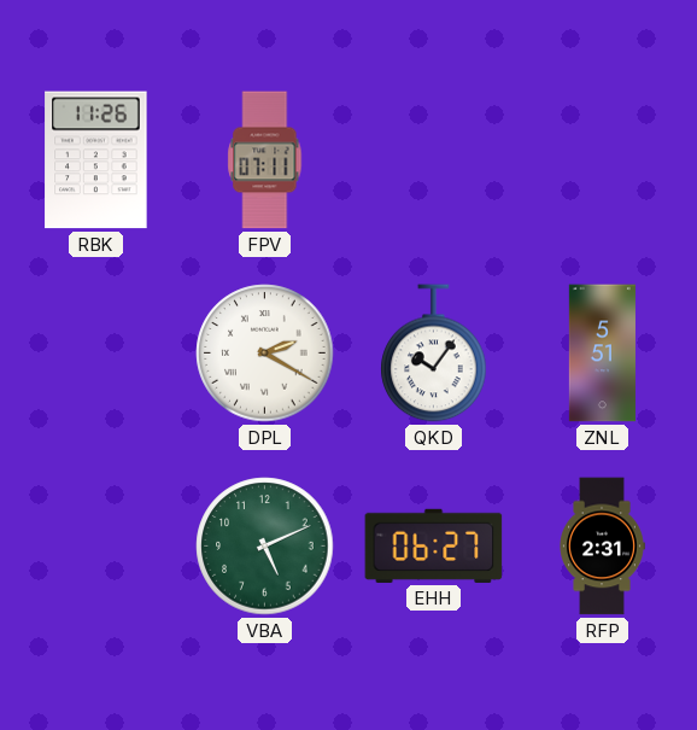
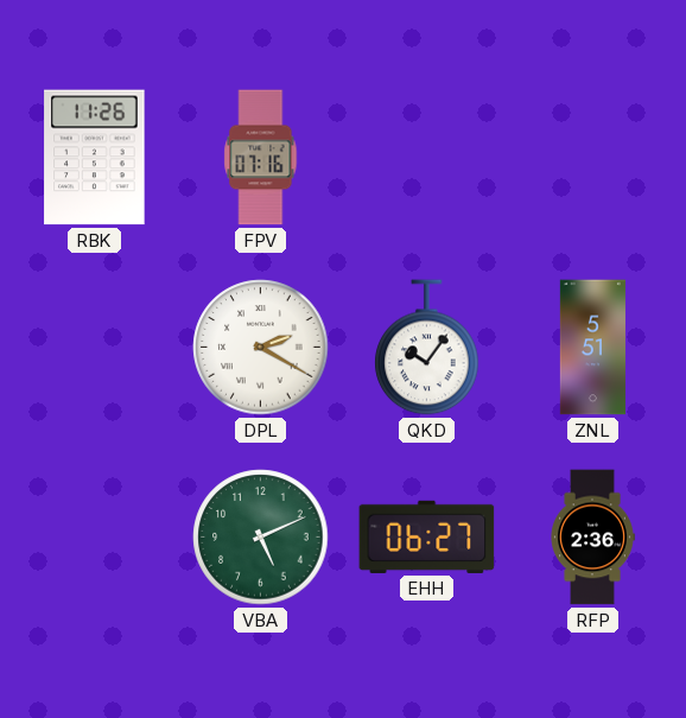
FPV: 07:11 -> 07:16
RFP: 2:31 -> 2:36
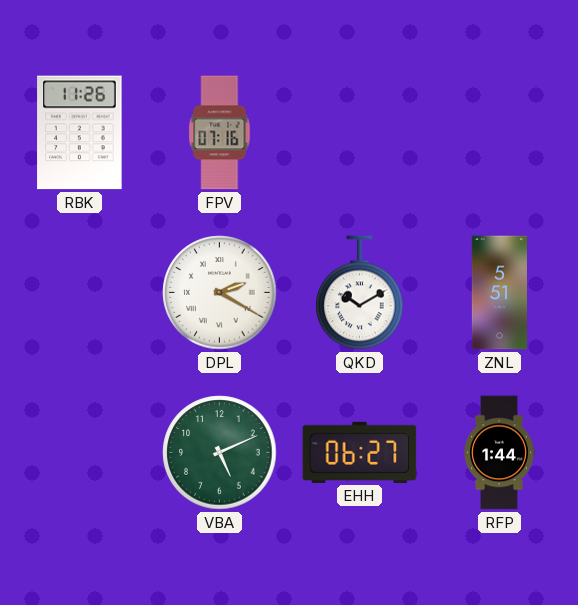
QKD: 10:06 -> 10:10
RFP: 2:36 -> 1:44
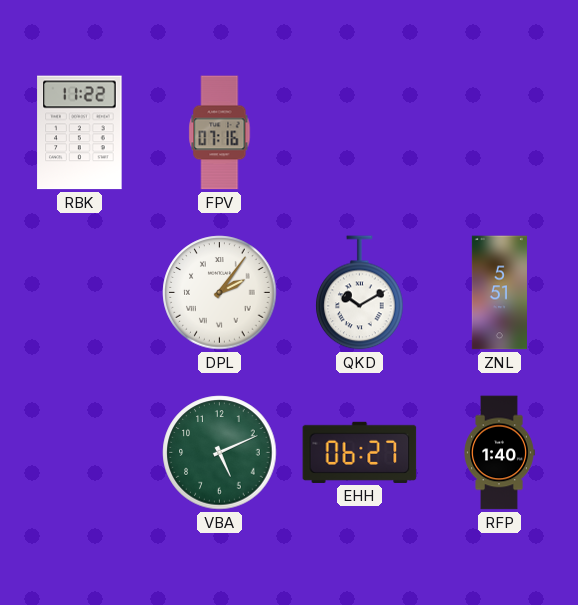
RBK: 11:26 -> 11:22
DPL: 2:20 -> 2:06
RFP: 1:44 -> 1:40
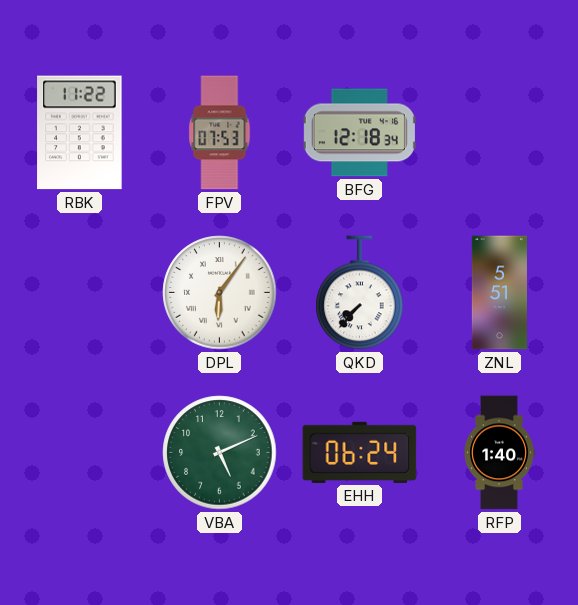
FPV: 07:16 -> 07:53
BFG: none -> 12:18
DPL: 2:06 -> 6:06
QKD: 10:10 -> 7:37
EHH: 06:27 -> 06:24
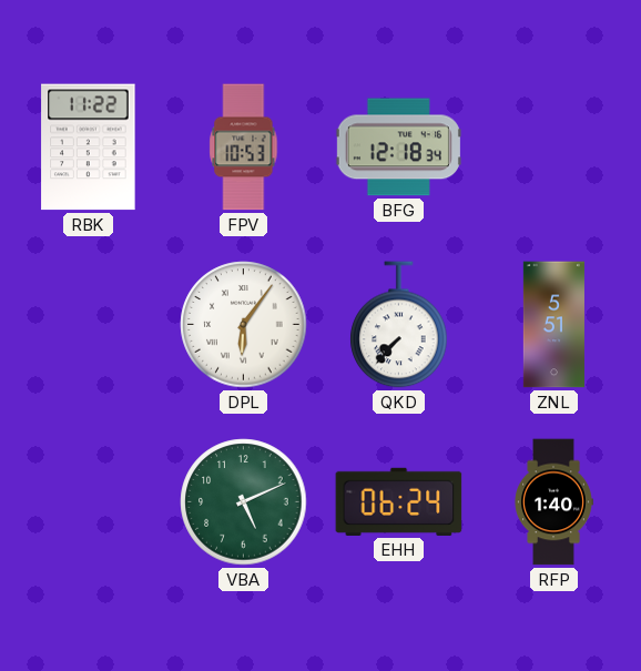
FPV: 07:53 -> 10:53
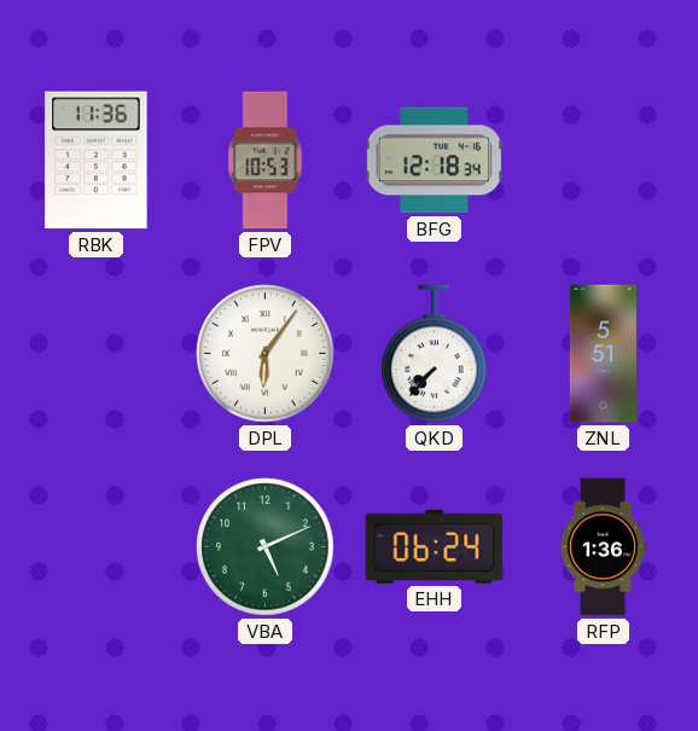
RBK: 11:22 -> 11:36
RFP: 1:40 -> 1:36
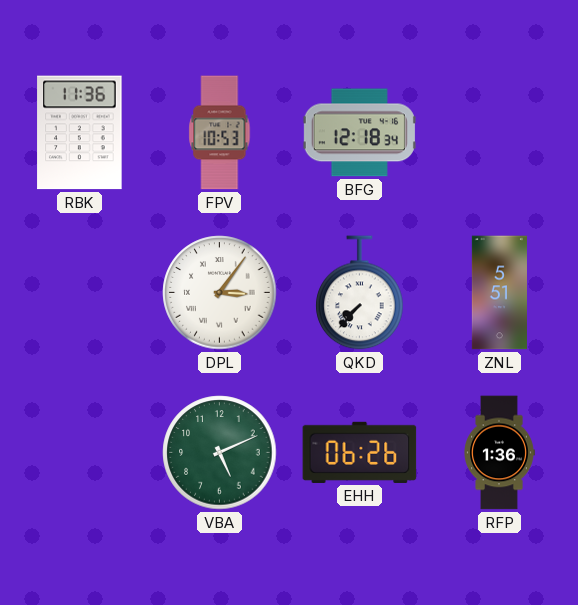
DPL: 6:06 -> 3:06
EHH: 06:24 -> 06:26
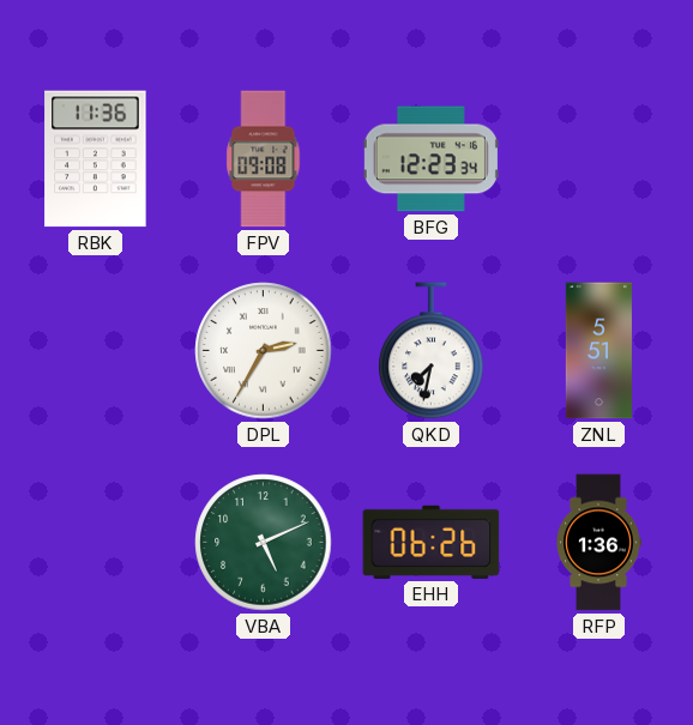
FPV: 10:53 -> 09:08
BFG: 12:18 -> 12:23
DPL: 3:06 -> 2:35
QKD: 7:37 -> 7:32
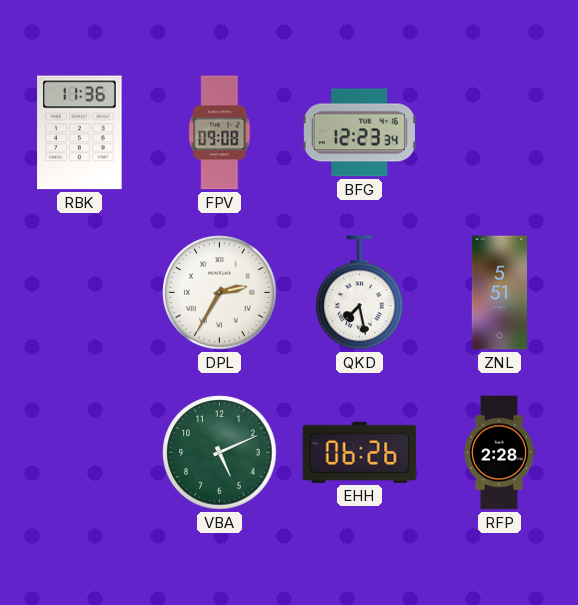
QKD: 7:32 -> 7:28
RFP: 1:36 -> 2:28
